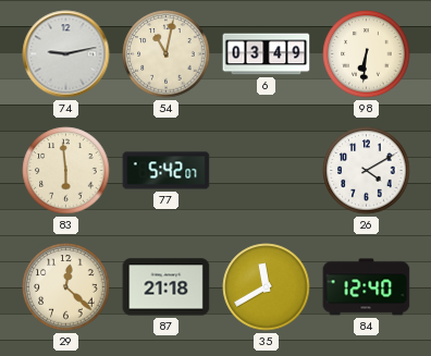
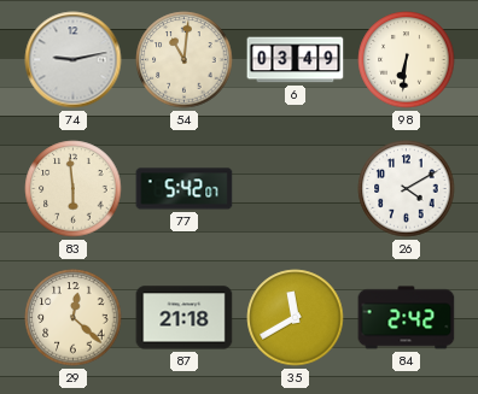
54: 11:02 -> 11:01
84: 12:40 -> 2:42
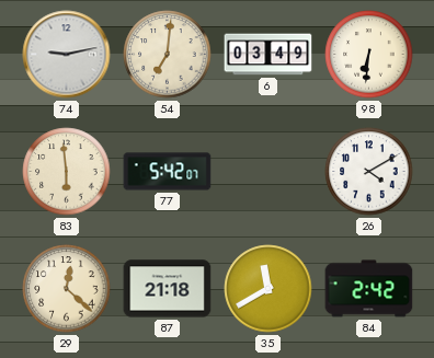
54: 11:01 -> 7:01
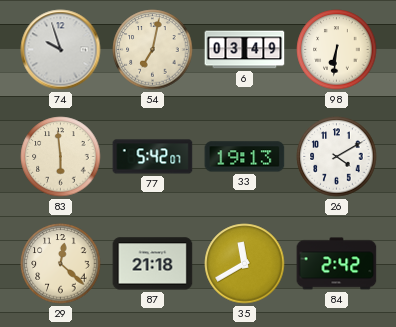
74: 9:13 -> 9:57
54: 7:01 -> 7:02
33: none -> 19:13
